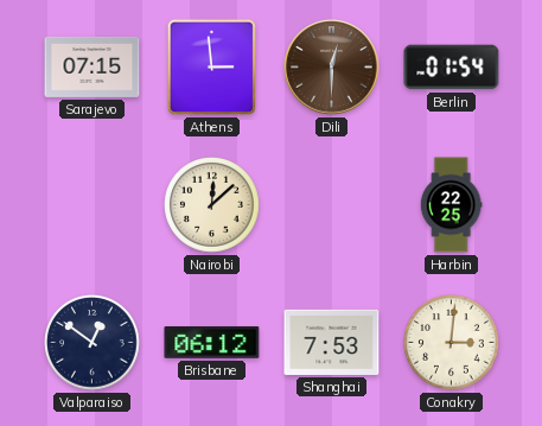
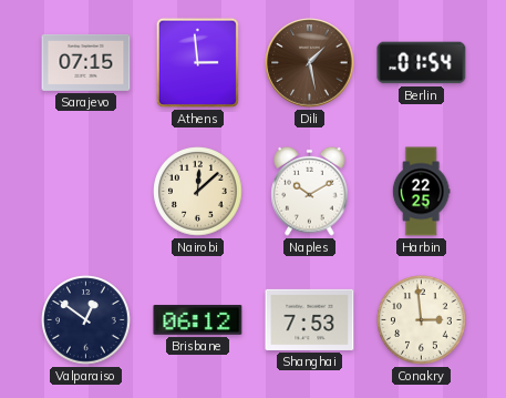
Dili: 12:30 -> 1:28
Naples: none -> 10:10
Conakry: 3:01 -> 2:59
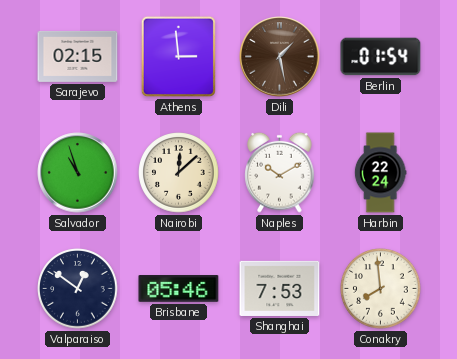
Sarajevo: 07:15 -> 02:15
Salvador: none -> 10:57
Harbin: 22:25 -> 22:24
Brisbane: 06:12 -> 05:46
Conakry: 2:59 -> 7:59
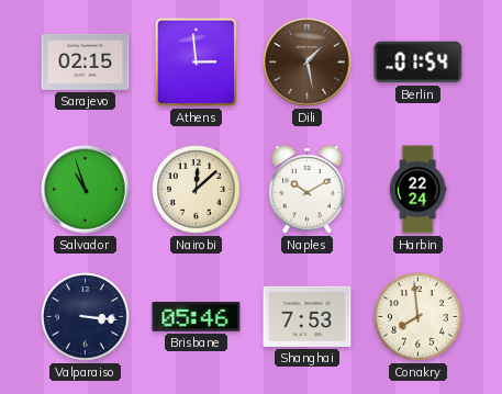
Valparaiso: 12:51 -> 3:16
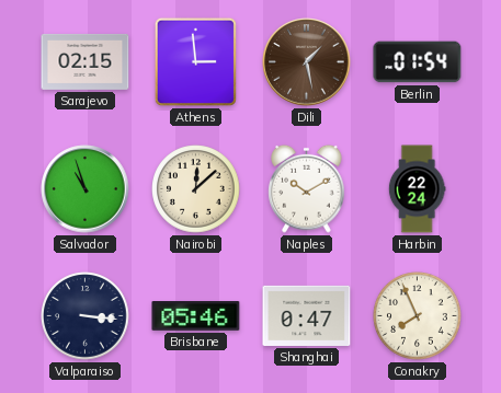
Shanghai: 7:53 -> 0:47
Conakry: 7:59 -> 7:56
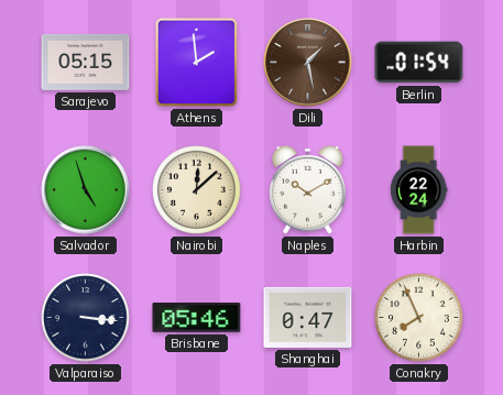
Sarajevo: 02:15 -> 05:15
Athens: 2:59 -> 1:59
Salvador: 10:57 -> 4:57
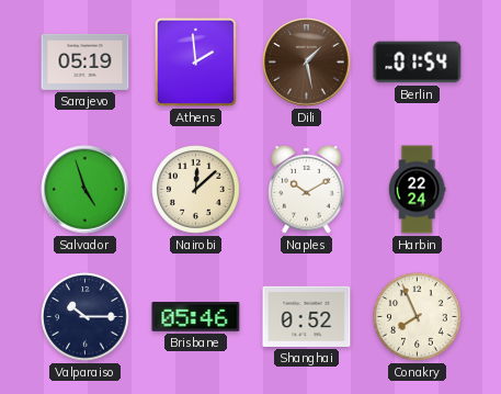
Sarajevo: 05:15 -> 05:19
Valparaiso: 3:16 -> 10:15
Shanghai: 0:47 -> 0:52
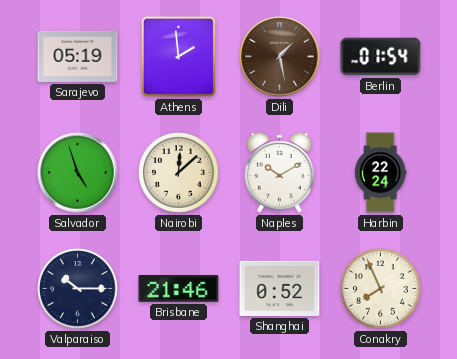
Brisbane: 05:46 -> 21:46
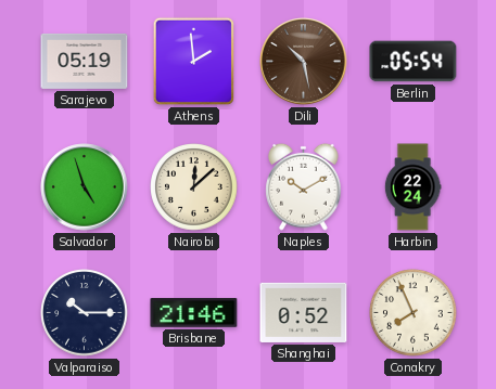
Dili: 1:28 -> 10:28
Berlin: 01:54 -> 05:54
